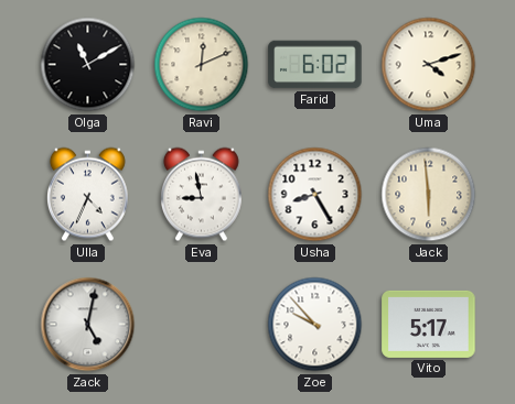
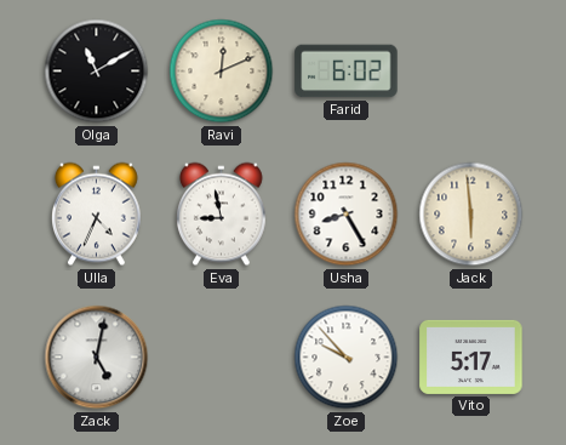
Uma: 4:12 -> none
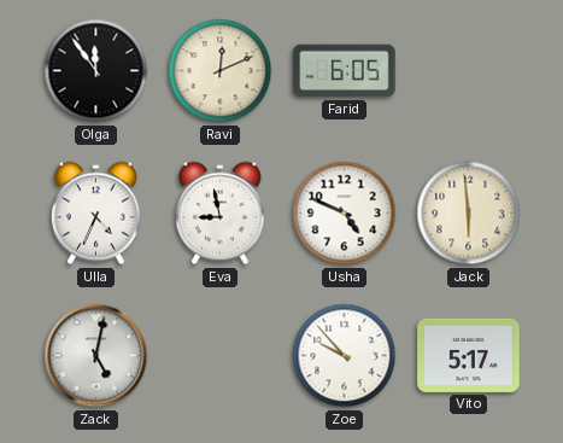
Olga: 11:10 -> 11:54
Farid: 6:02 -> 6:05
Usha: 8:25 -> 4:49
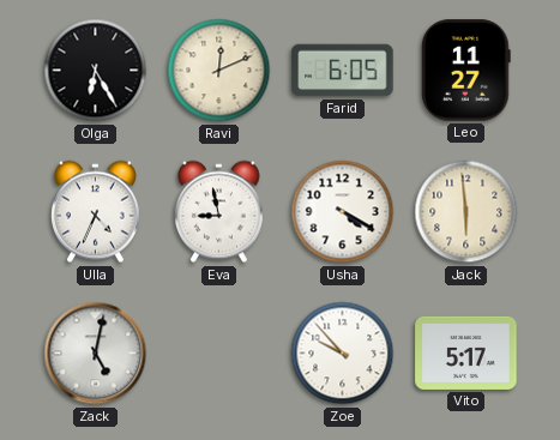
Olga: 11:54 -> 6:25
Leo: none -> 11:27
Usha: 4:49 -> 4:20
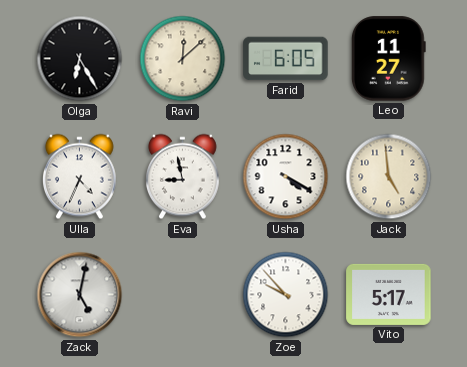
Ravi: 12:11 -> 12:08
Jack: 5:59 -> 4:59
